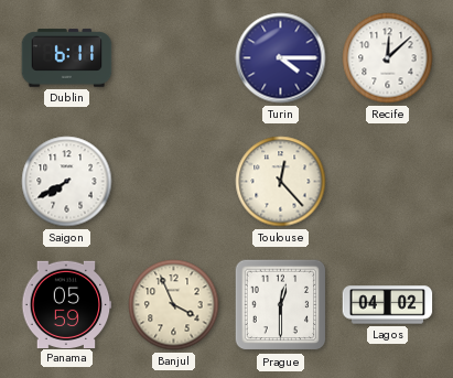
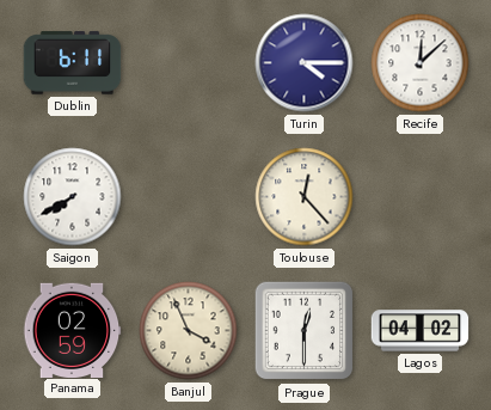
Panama: 05:59 -> 02:59
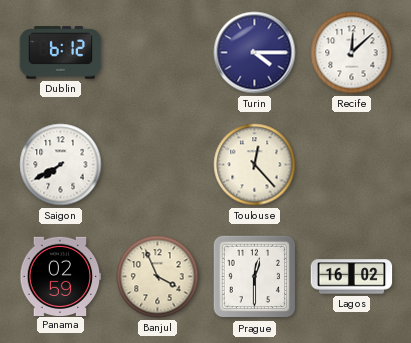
Dublin: 6:11 -> 6:12
Lagos: 04:02 -> 16:02
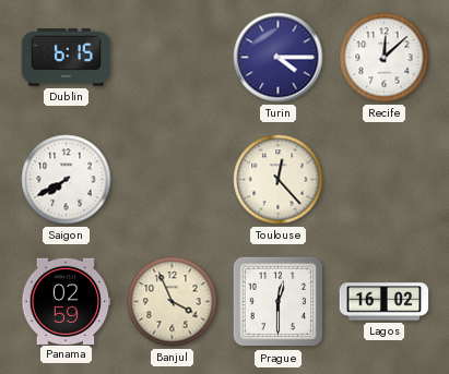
Dublin: 6:12 -> 6:15
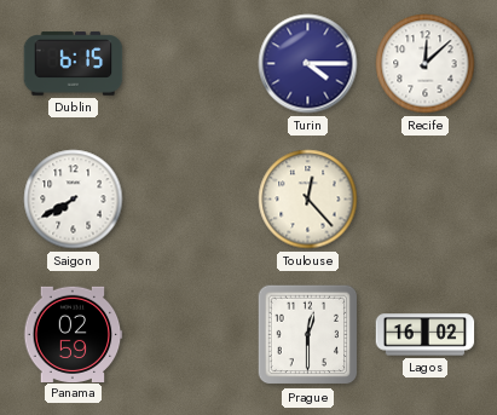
Banjul: 3:56 -> none
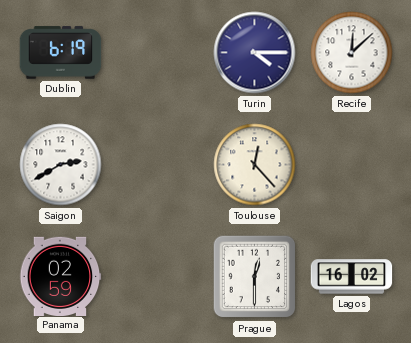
Dublin: 6:15 -> 6:19
Saigon: 7:40 -> 2:40
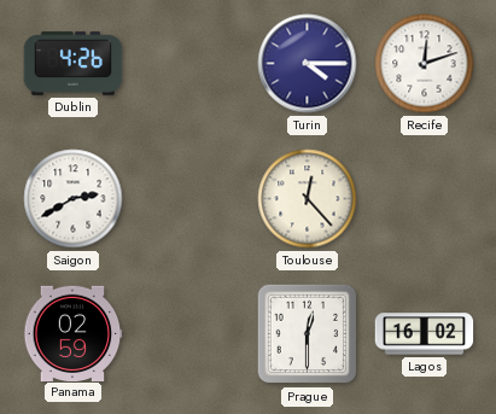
Dublin: 6:19 -> 4:26
Recife: 12:08 -> 12:12
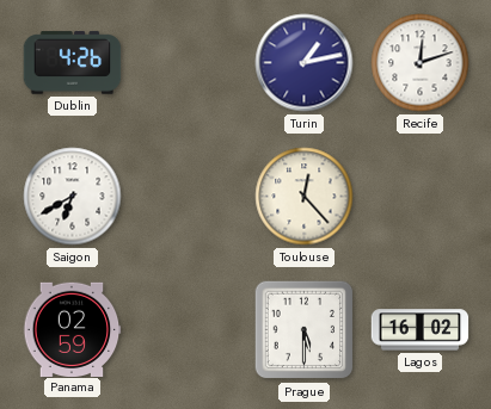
Turin: 4:15 -> 1:13
Saigon: 2:40 -> 6:40
Prague: 12:30 -> 5:30
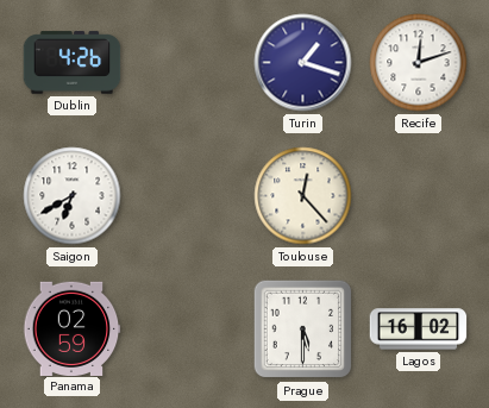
Turin: 1:13 -> 1:18
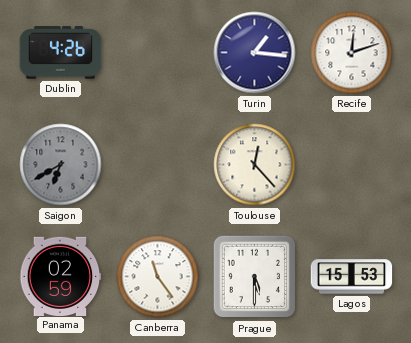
Turin: 1:18 -> 1:16
Saigon dial: white -> grey
Canberra: none -> 11:24
Lagos: 16:02 -> 15:53
